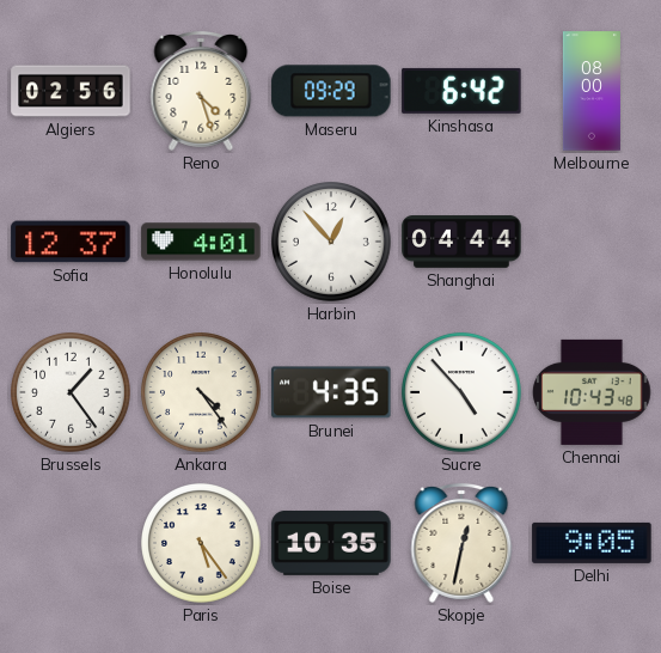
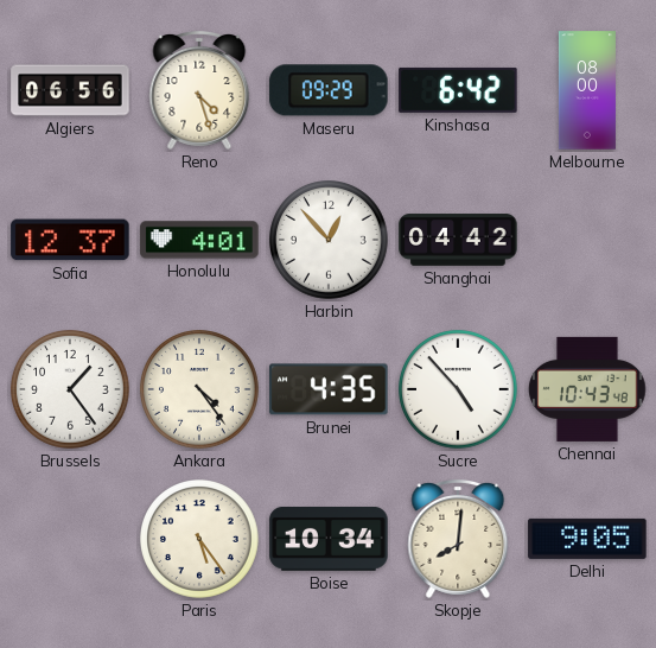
Algiers: 02:56 -> 06:56
Shanghai: 04:44 -> 04:42
Boise: 10:35 -> 10:34
Skopje: 12:32 -> 8:01
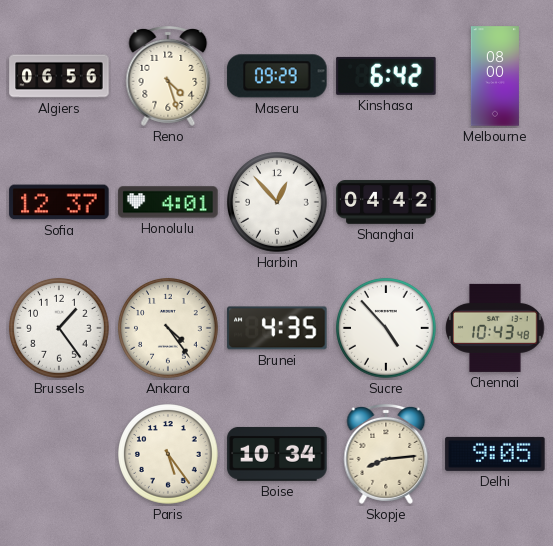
Skopje: 8:01 -> 8:14
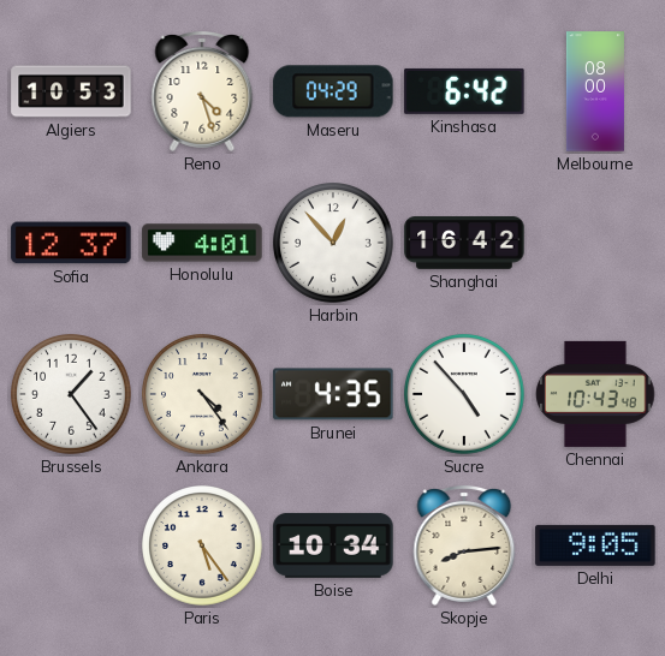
Algiers: 06:56 -> 10:53
Maseru: 09:29 -> 04:29
Shanghai: 04:42 -> 16:42
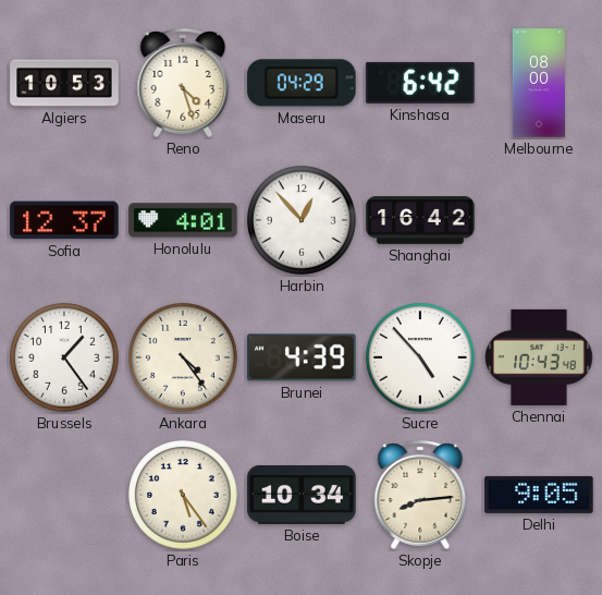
Brunei: 4:35 -> 4:39
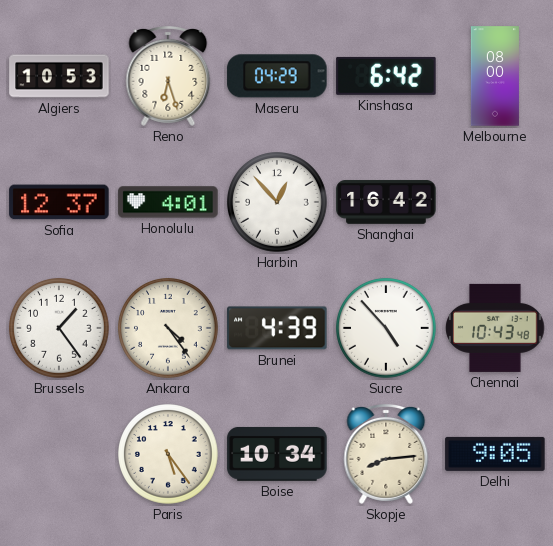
Reno: 4:27 -> 6:27
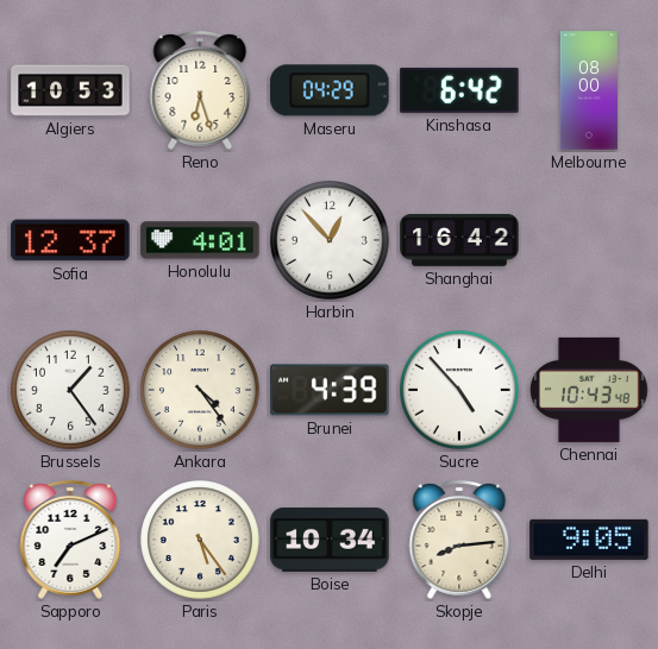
Sapporo: none -> 7:11
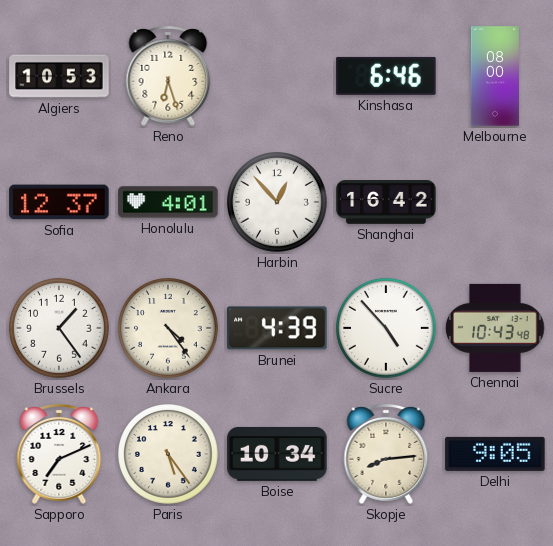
Maseru: 04:29 -> none
Kinshasa: 6:42 -> 6:46
